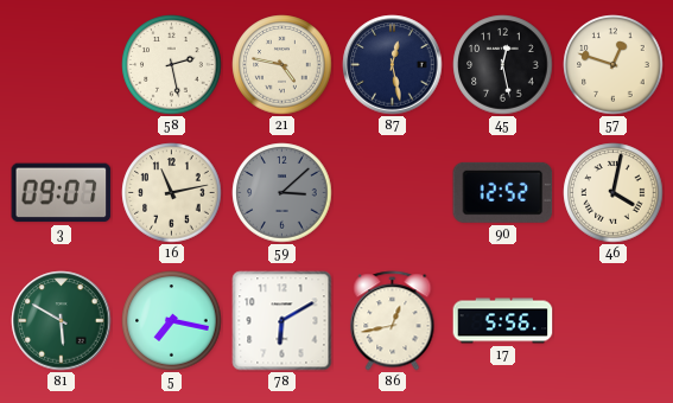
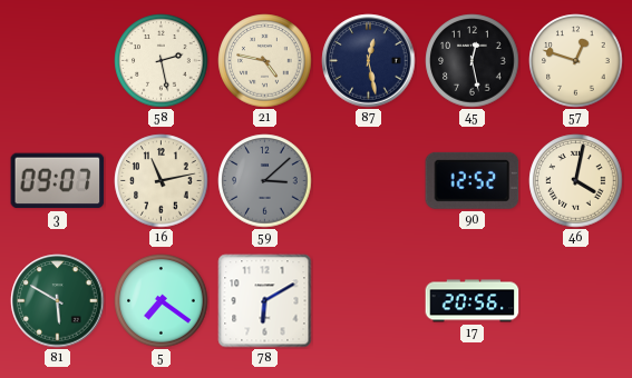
5: 7:17 -> 7:21
86: 12:43 -> none
17: 5:56 -> 20:56
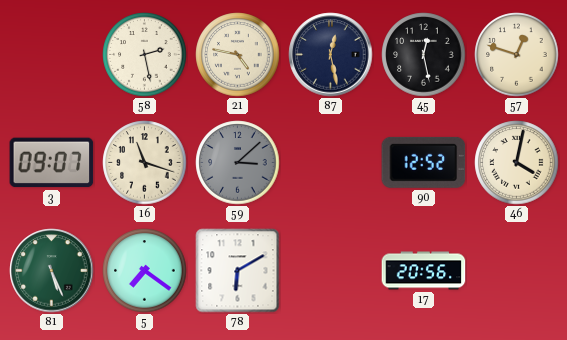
16: 11:13 -> 11:18
81: 5:50 -> 5:26
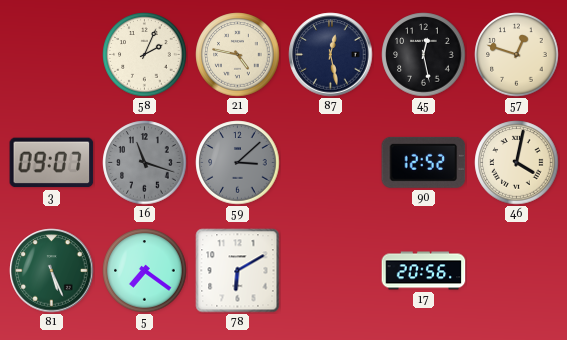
58: 2:28 -> 2:04
16 dial: cream -> grey
